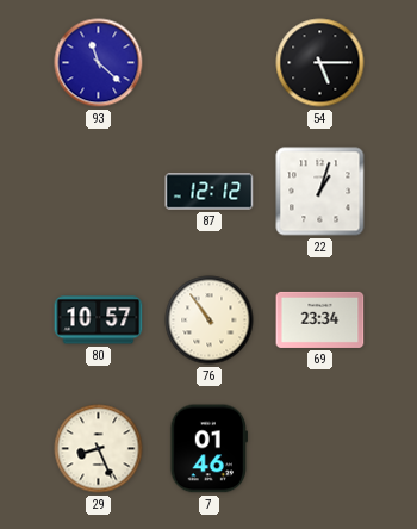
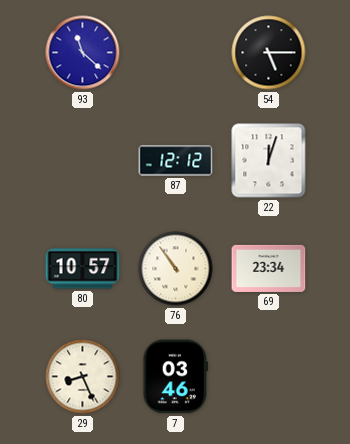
22: 1:03 -> 12:03
7: 01:46 -> 03:46
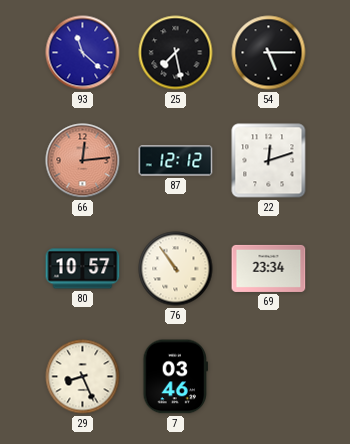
25: none -> 7:28
66: none -> 12:14
22: 12:03 -> 12:12
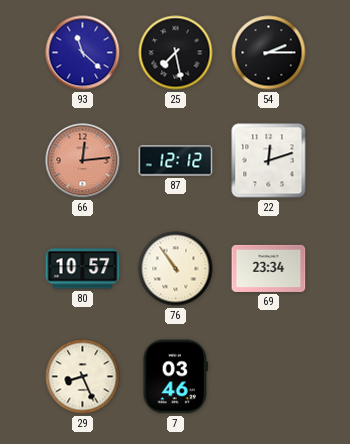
54: 5:15 -> 2:15
